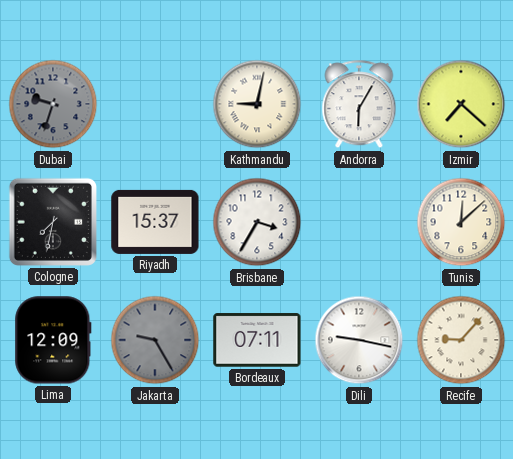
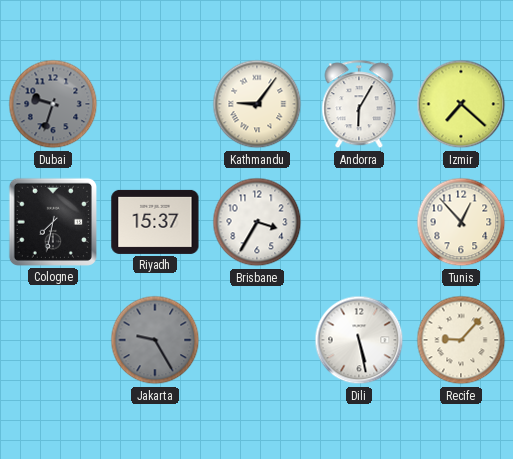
Kathmandu: 9:02 -> 9:06
Tunis: 12:08 -> 12:53
Lima: 12:09 -> none
Bordeaux: 07:11 -> none
Dili: 9:17 -> 5:28
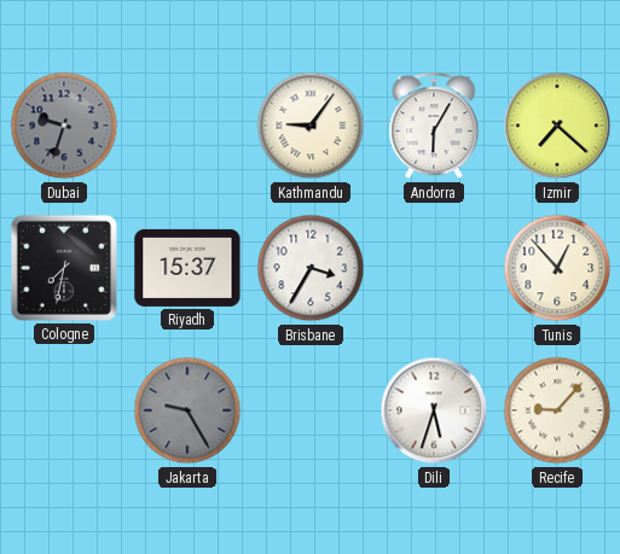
Dili: 5:28 -> 5:33
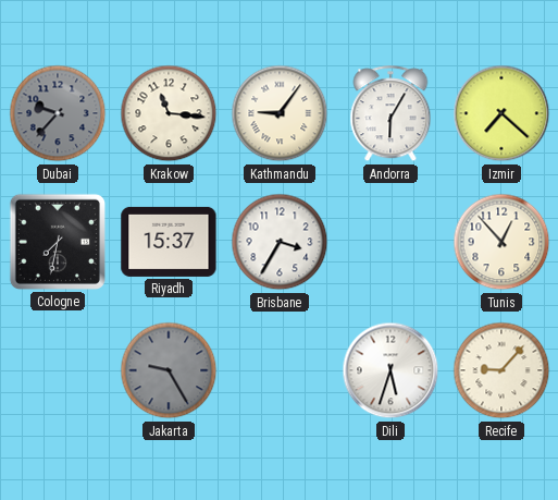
Dubai: 9:33 -> 9:37
Krakow: none -> 11:16
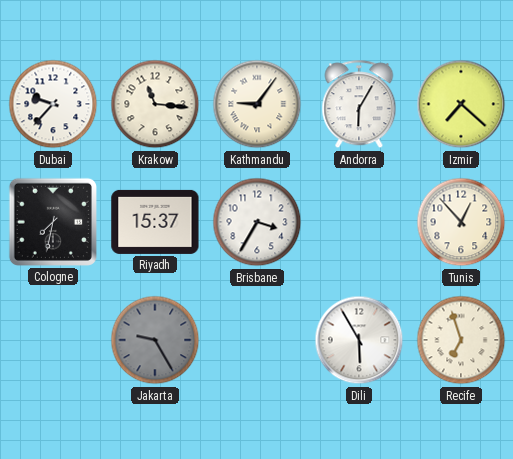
Dubai dial: grey -> white
Dili: 5:33 -> 5:55
Recife: 9:07 -> 6:57
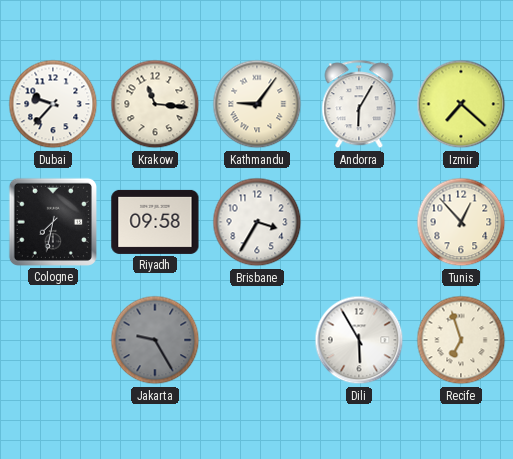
Riyadh: 15:37 -> 09:58
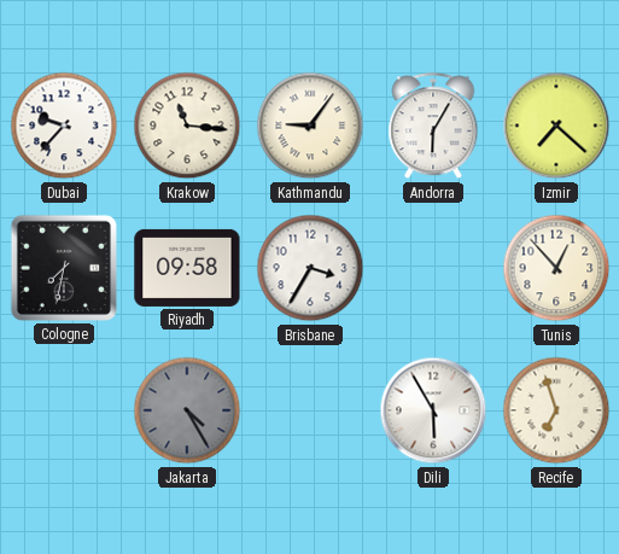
Jakarta: 9:25 -> 4:25
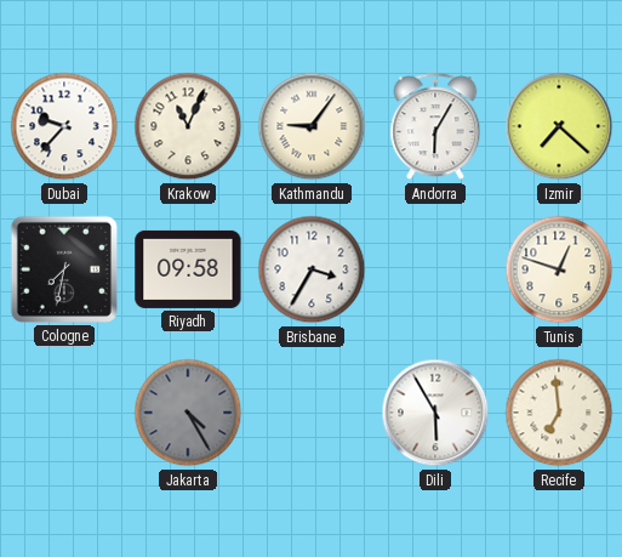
Krakow: 11:16 -> 11:04
Tunis: 12:53 -> 12:48
Recife: 6:57 -> 6:59
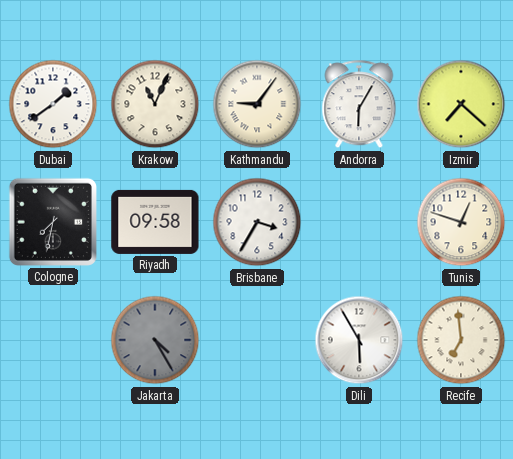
Dubai: 9:37 -> 1:39
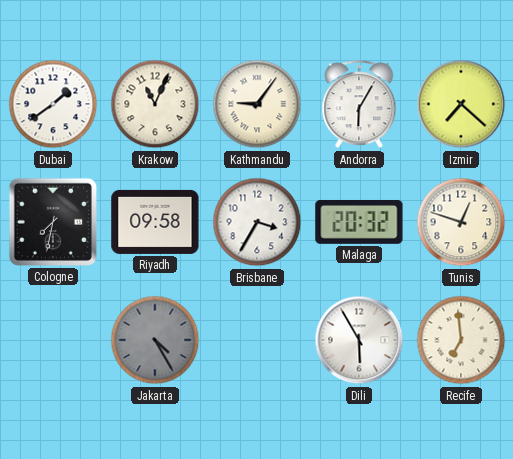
Malaga: none -> 20:32
